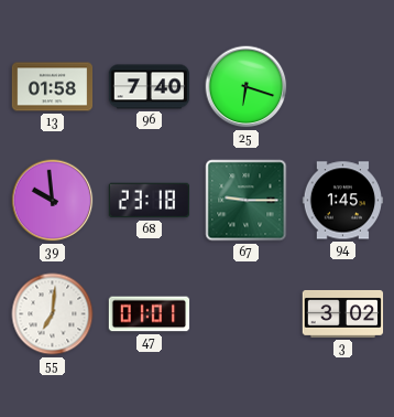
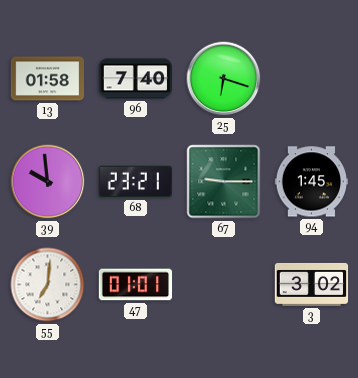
68: 23:18 -> 23:21
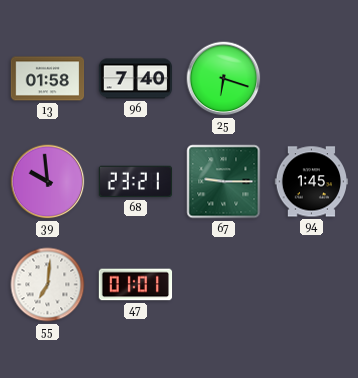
3: 3:02 -> none
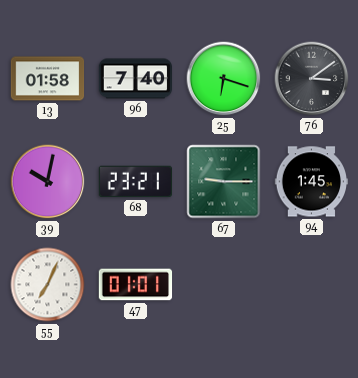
76: none -> 3:09
39: 9:59 -> 10:02
55: 7:01 -> 7:04
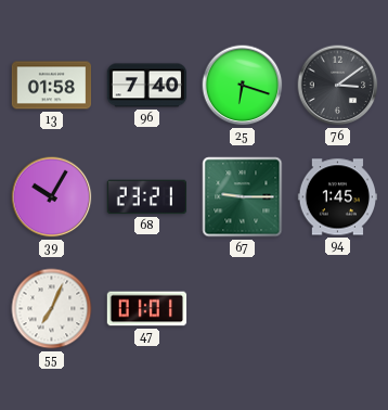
39: 10:02 -> 10:05
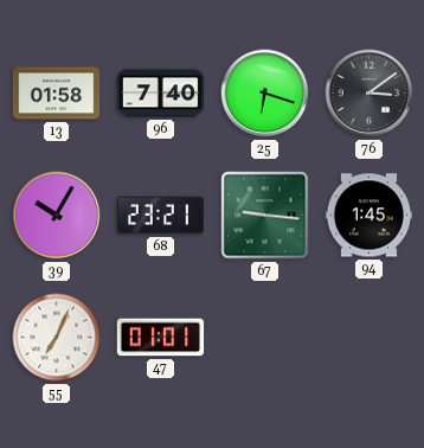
67: 9:15 -> 9:16
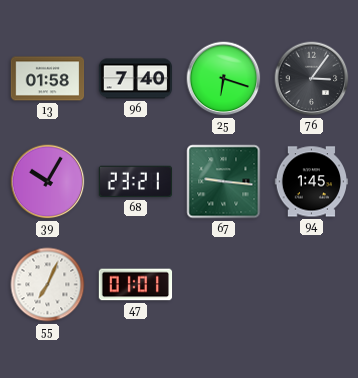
76: 3:09 -> 3:06
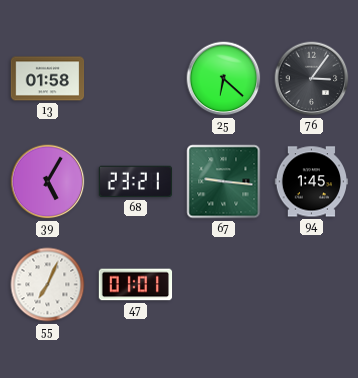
96: 7:40 -> none
25: 6:18 -> 6:22
39: 10:05 -> 5:05
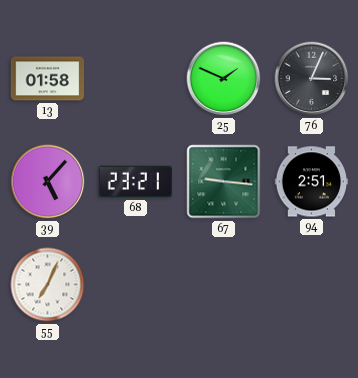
25: 6:22 -> 1:49
76: 3:06 -> 3:04
39: 5:05 -> 5:07
94: 1:45 -> 2:51
47: 01:01 -> none
